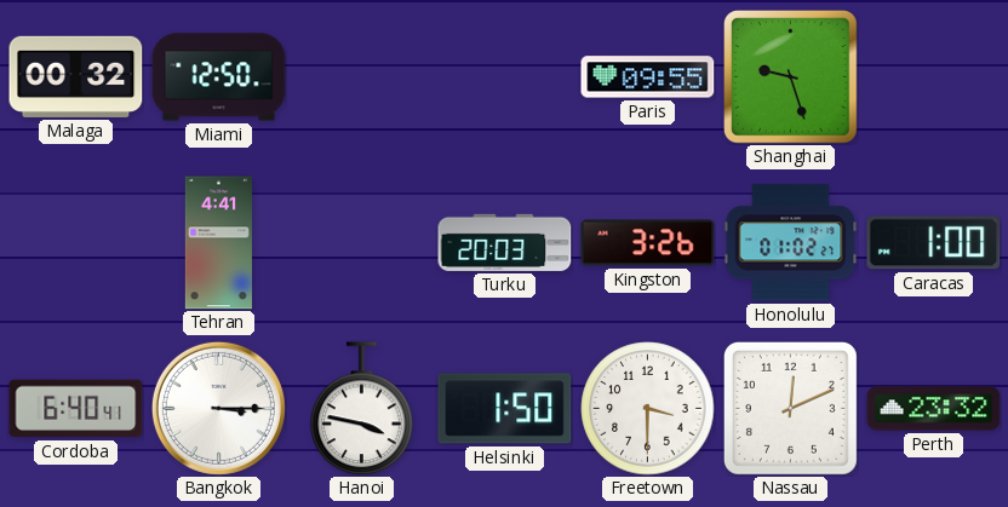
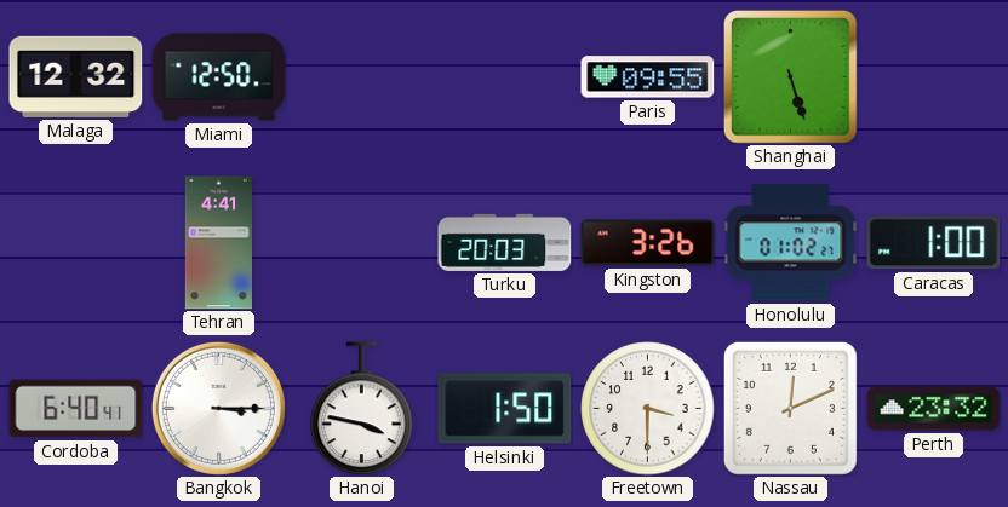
Malaga: 00:32 -> 12:32
Shanghai: 9:27 -> 5:27
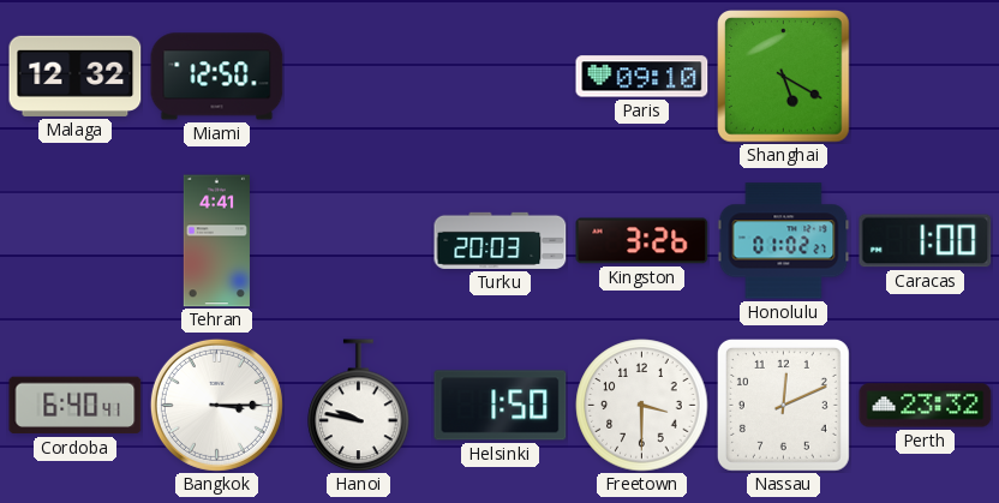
Paris: 09:55 -> 09:10
Shanghai: 5:27 -> 5:20
Hanoi: 3:47 -> 9:47
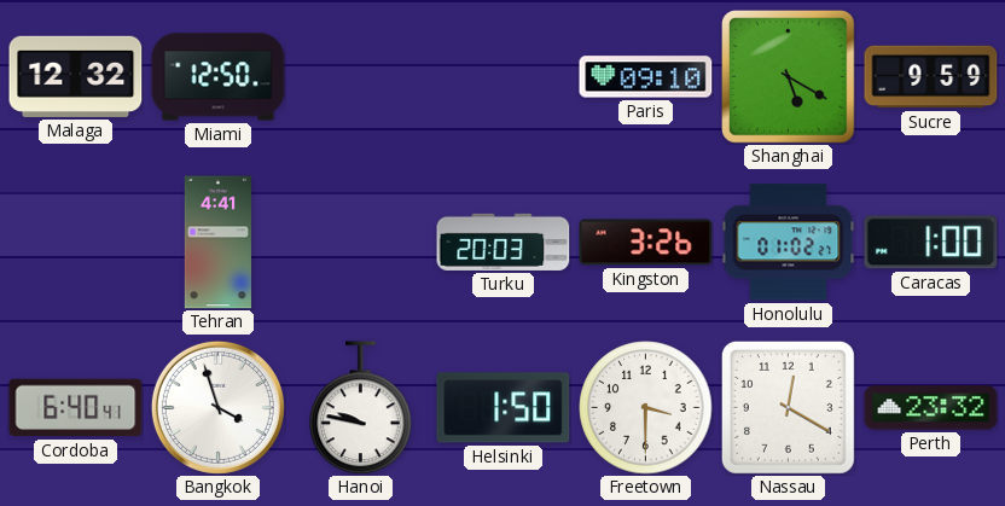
Sucre: none -> 9:59
Bangkok: 3:15 -> 3:57
Nassau: 12:11 -> 12:20
